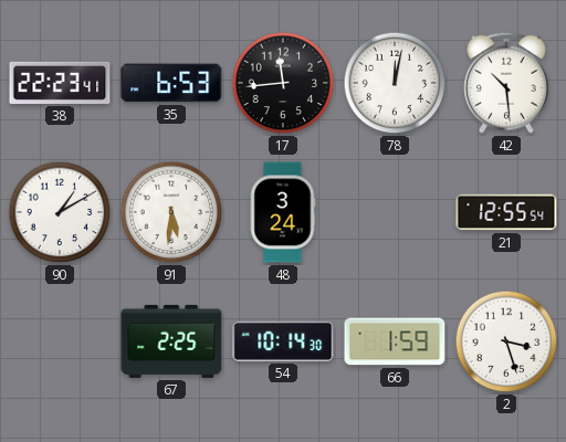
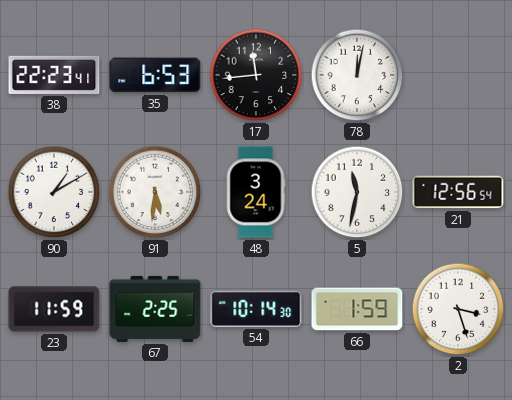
42: 10:29 -> none
5: none -> 11:32
21: 12:55 -> 12:56
23: none -> 11:59
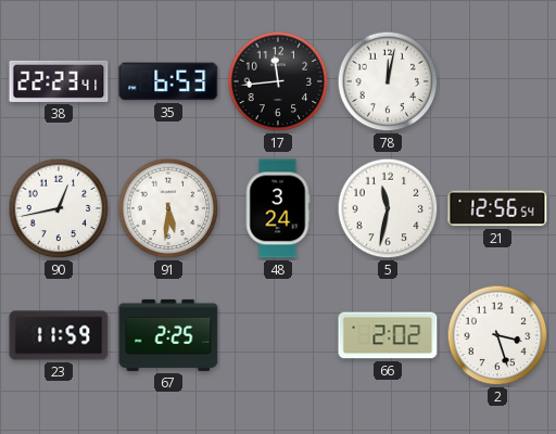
90: 1:10 -> 12:43
54: 10:14 -> none
66: 1:59 -> 2:02
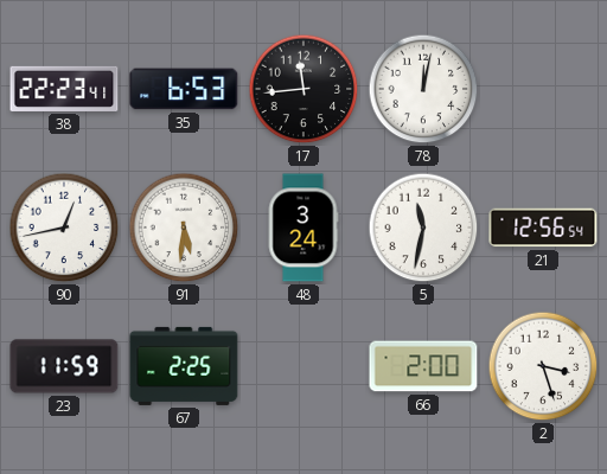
66: 2:02 -> 2:00
